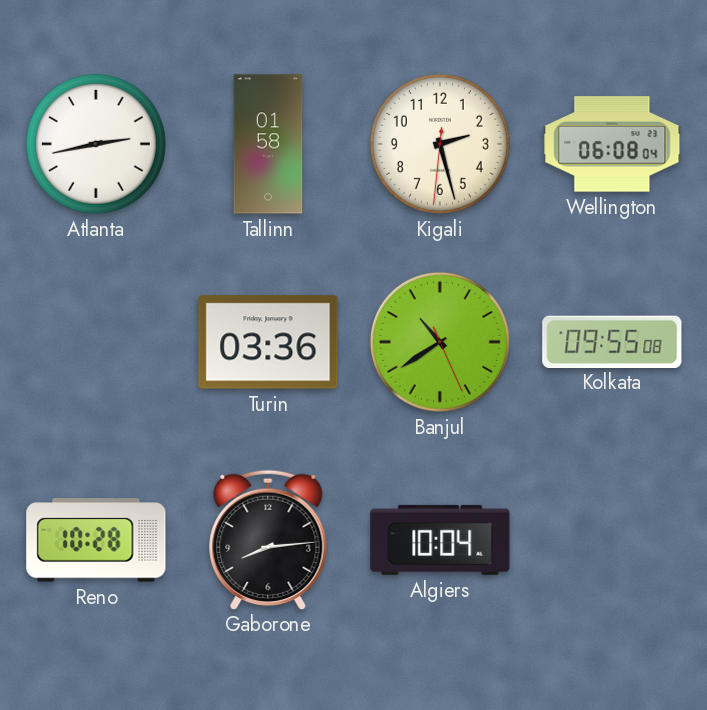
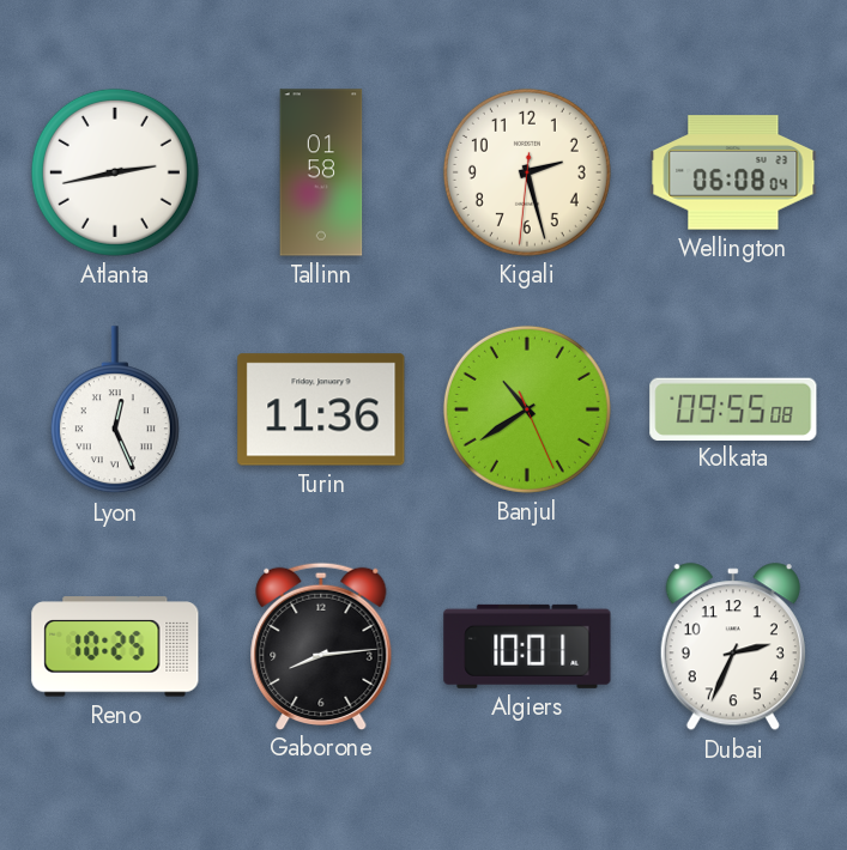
Lyon: none -> 12:26
Turin: 03:36 -> 11:36
Reno: 10:28 -> 10:25
Algiers: 10:04 -> 10:01
Dubai: none -> 2:34
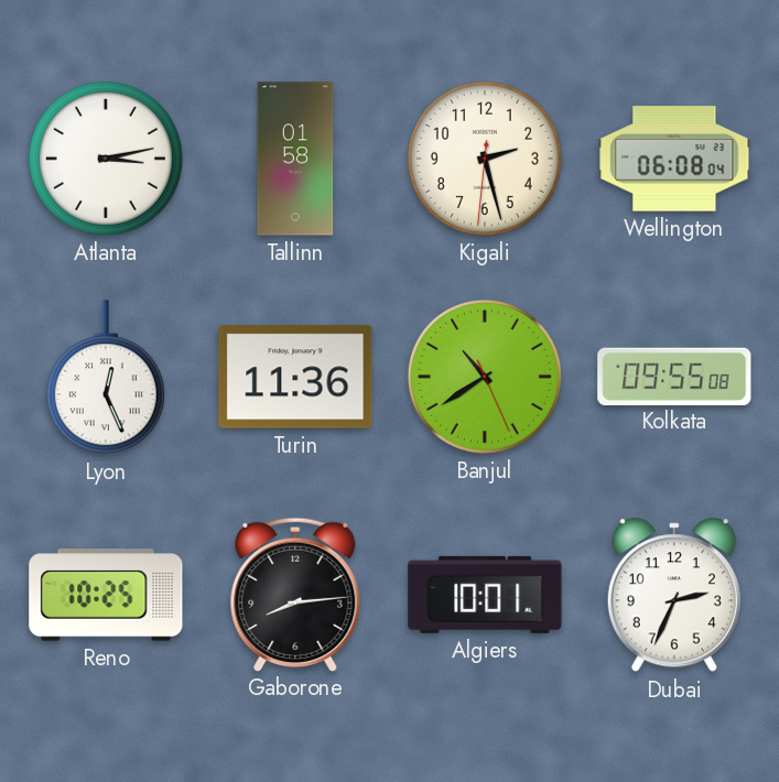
Atlanta: 2:43 -> 3:13
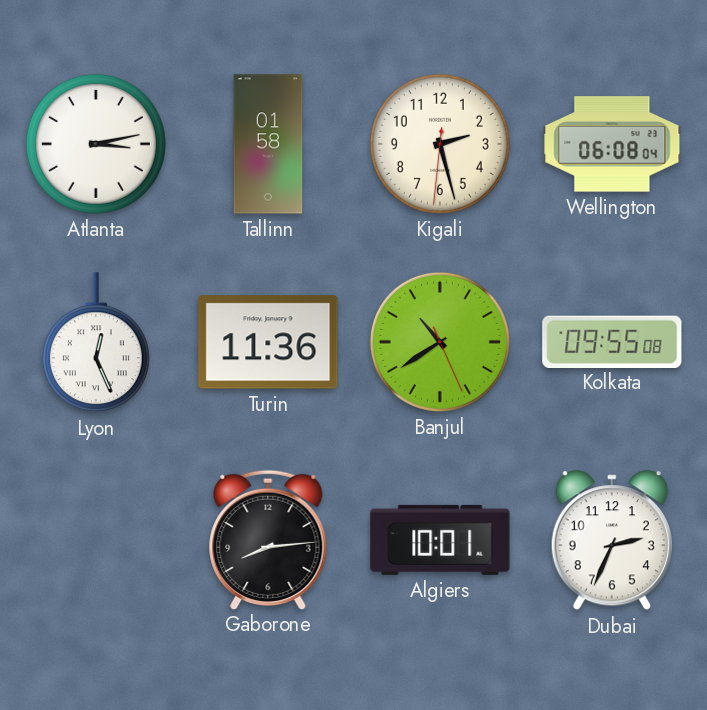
Reno: 10:25 -> none
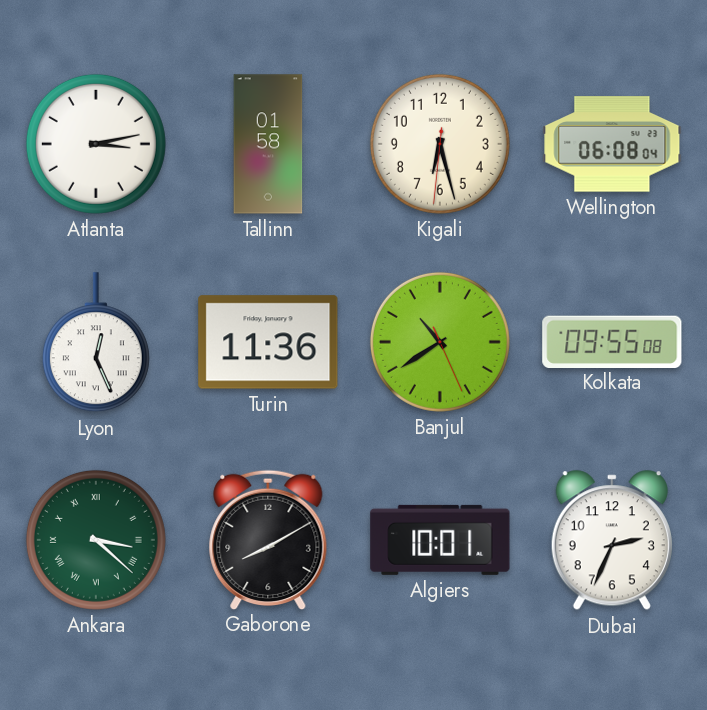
Kigali: 2:27 -> 6:27
Ankara: none -> 3:22
Gaborone: 8:14 -> 8:10
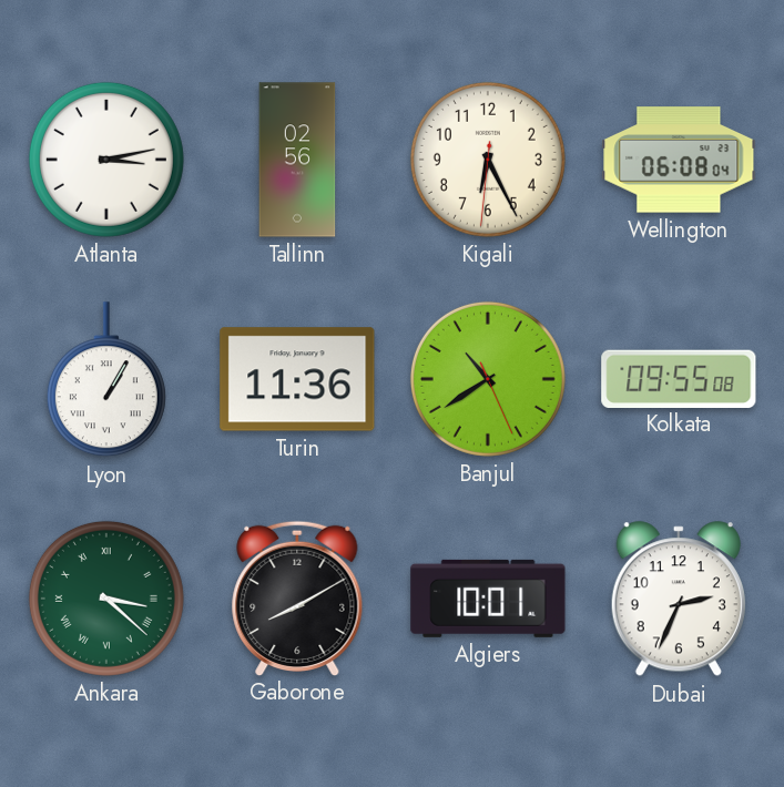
Tallinn: 01:58 -> 02:56
Kigali: 6:27 -> 6:25
Lyon: 12:26 -> 1:05
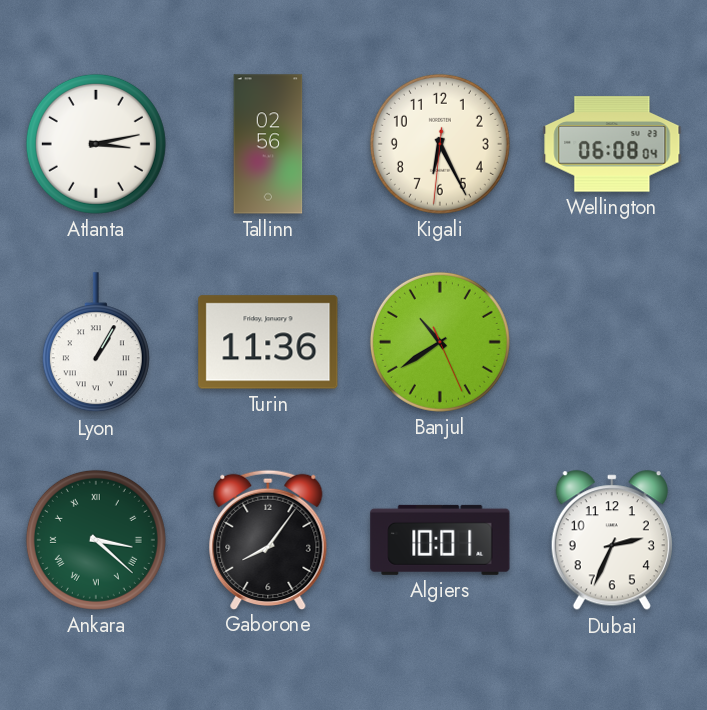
Kolkata: 09:55 -> none
Gaborone: 8:10 -> 8:06
